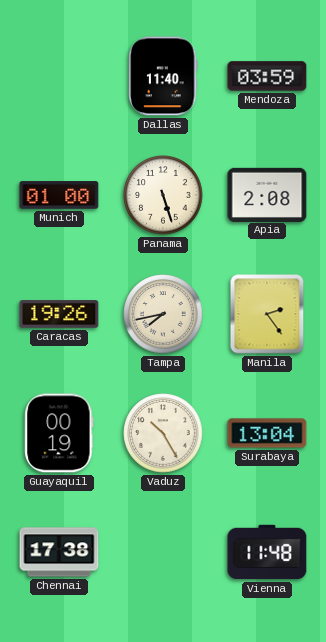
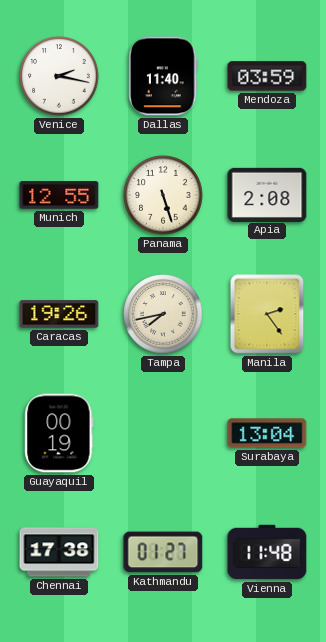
Venice: none -> 2:17
Munich: 01:00 -> 12:55
Vaduz: 10:25 -> none
Kathmandu: none -> 01:27
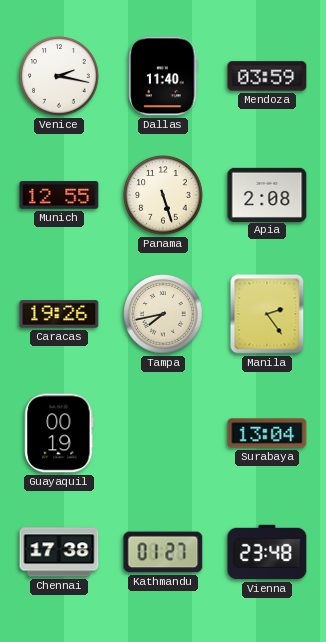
Vienna: 11:48 -> 23:48
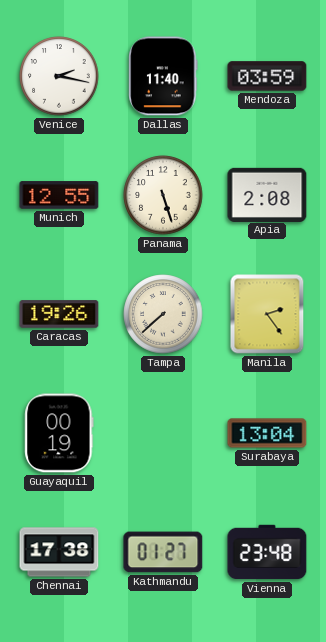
Tampa: 7:43 -> 7:38
